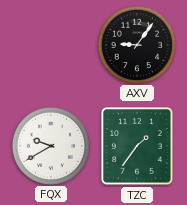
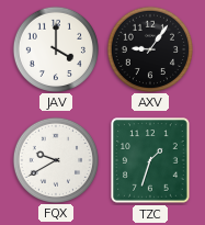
JAV: none -> 4:00
TZC: 1:36 -> 1:33
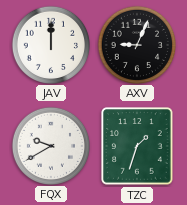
JAV: 4:00 -> 12:00
AXV: 9:06 -> 9:04
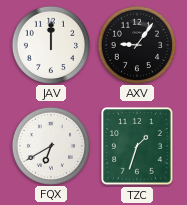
AXV: 9:04 -> 9:06
FQX: 9:40 -> 6:40
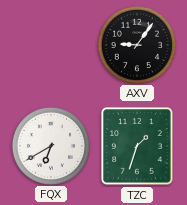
JAV: 12:00 -> none
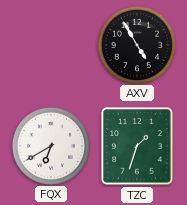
AXV: 9:06 -> 4:55
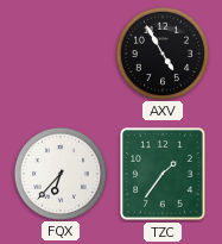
FQX: 6:40 -> 6:37
TZC: 1:33 -> 1:36
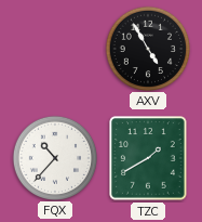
FQX: 6:37 -> 10:37
TZC: 1:36 -> 1:40
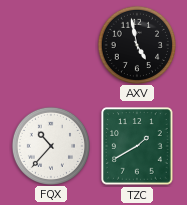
AXV: 4:55 -> 4:58
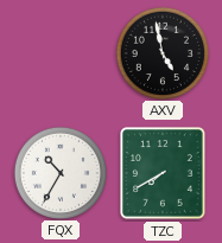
FQX: 10:37 -> 10:35
TZC: 1:40 -> 7:40
